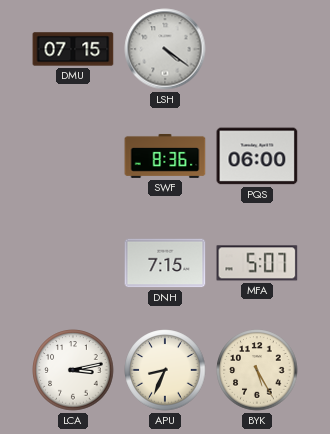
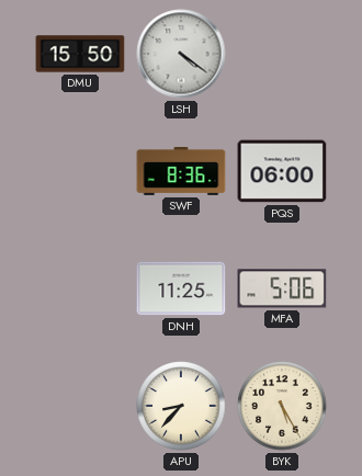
DMU: 07:15 -> 15:50
DNH: 7:15 -> 11:25
MFA: 5:07 -> 5:06
LCA: 3:13 -> none
APU: 8:34 -> 8:37
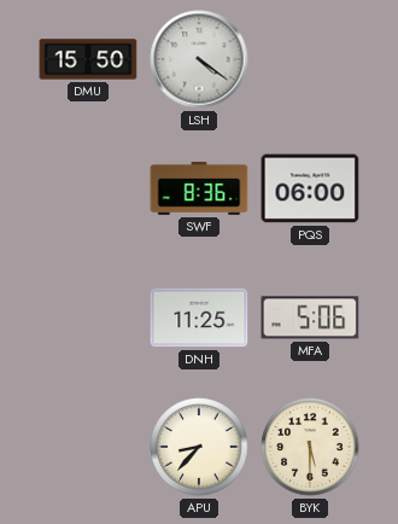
BYK: 5:25 -> 5:30
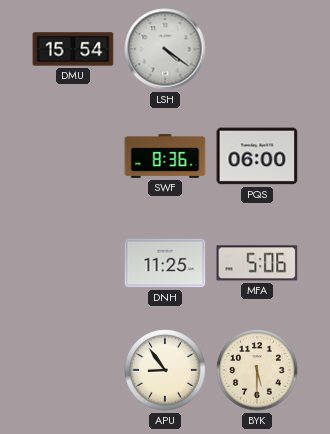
DMU: 15:50 -> 15:54
APU: 8:37 -> 8:54
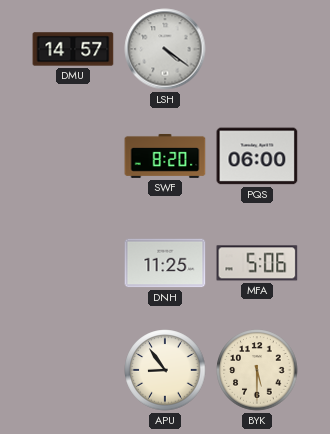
DMU: 15:54 -> 14:57
SWF: 8:36 -> 8:20
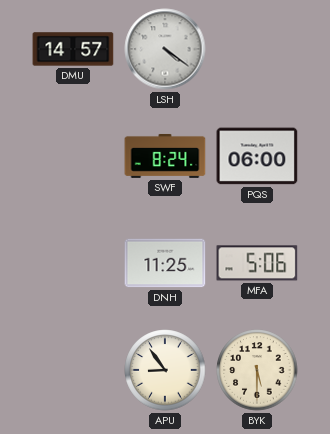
SWF: 8:20 -> 8:24
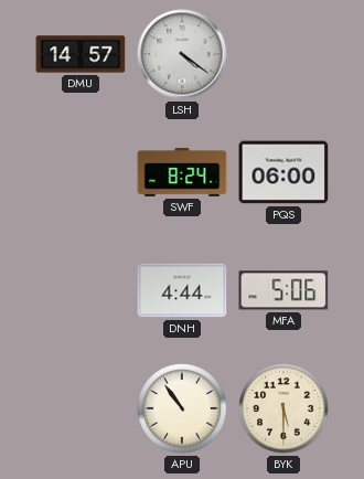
DNH: 11:25 -> 4:44
APU: 8:54 -> 10:54
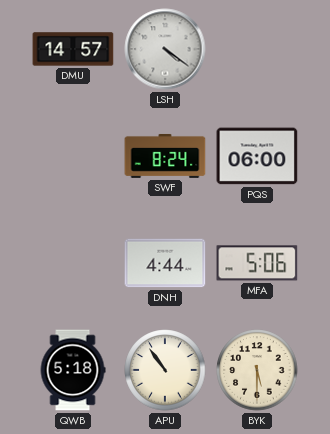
QWB: none -> 5:18
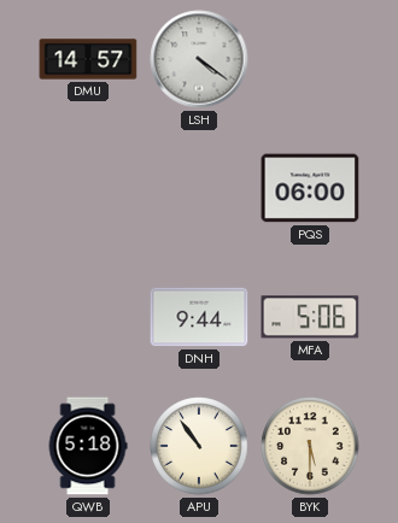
SWF: 8:24 -> none
DNH: 4:44 -> 9:44
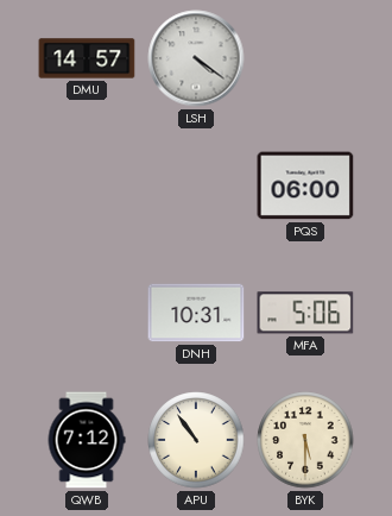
DNH: 9:44 -> 10:31
QWB: 5:18 -> 7:12
